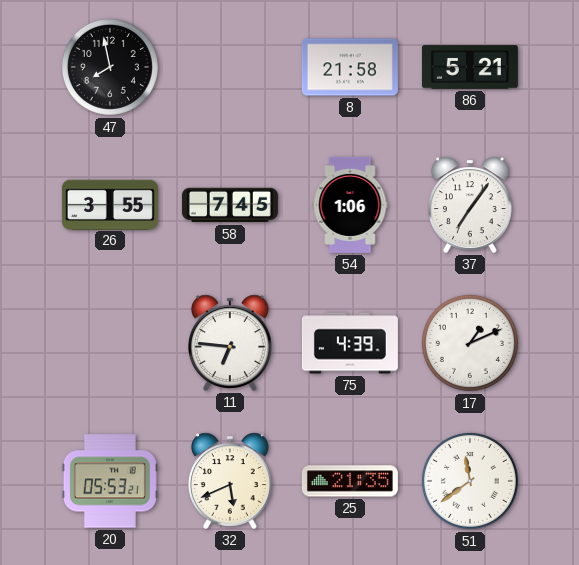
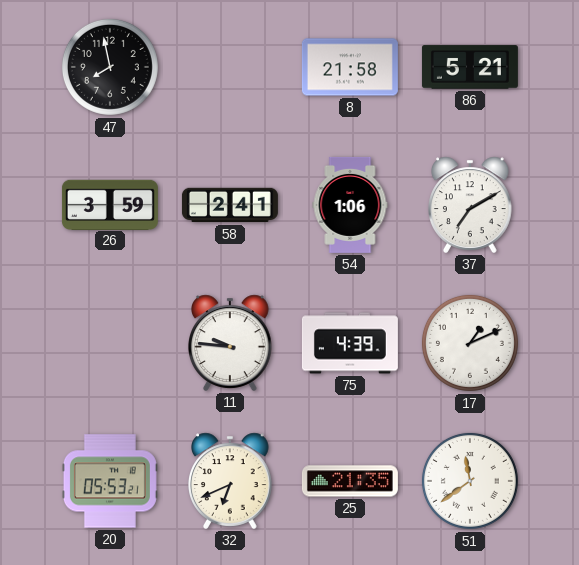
26: 3:55 -> 3:59
58: 7:45 -> 2:41
37: 7:06 -> 7:10
11: 6:46 -> 9:46
32: 5:41 -> 6:41
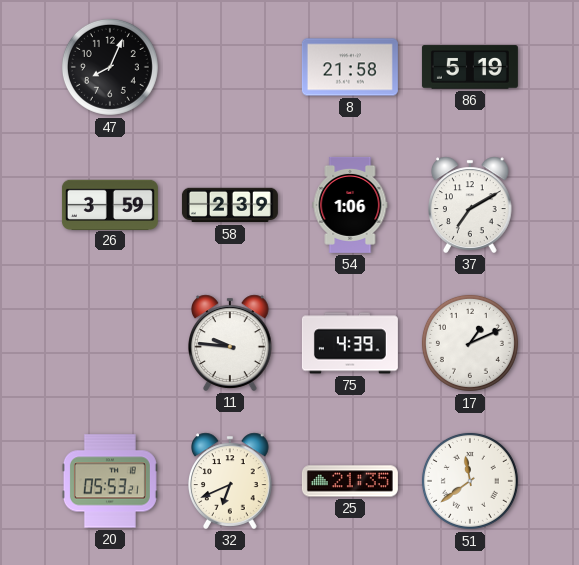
47: 7:58 -> 8:04
86: 5:21 -> 5:19
58: 2:41 -> 2:39
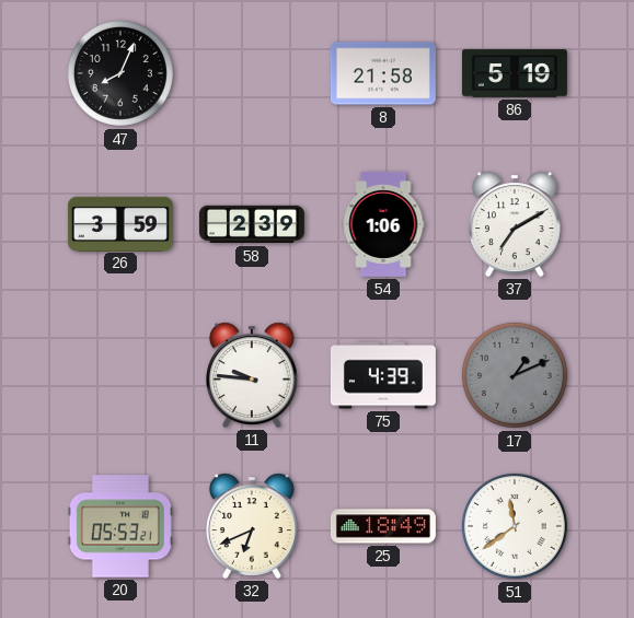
17 dial: white -> grey
25: 21:35 -> 18:49
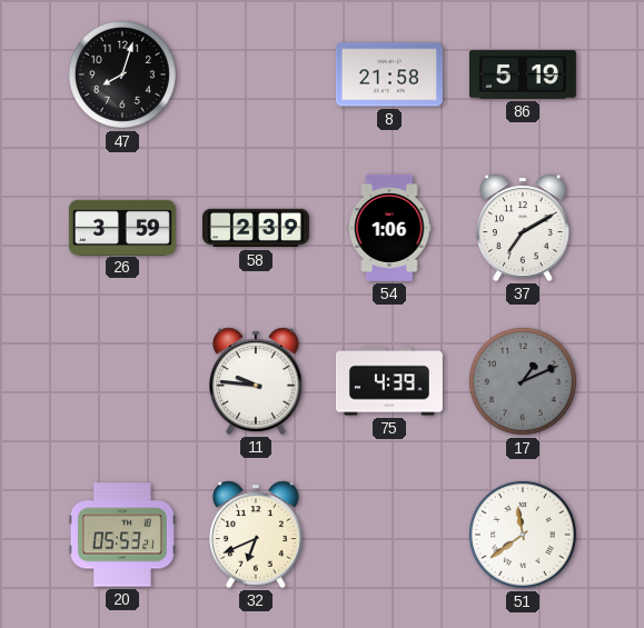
47: 8:04 -> 8:03
25: 18:49 -> none
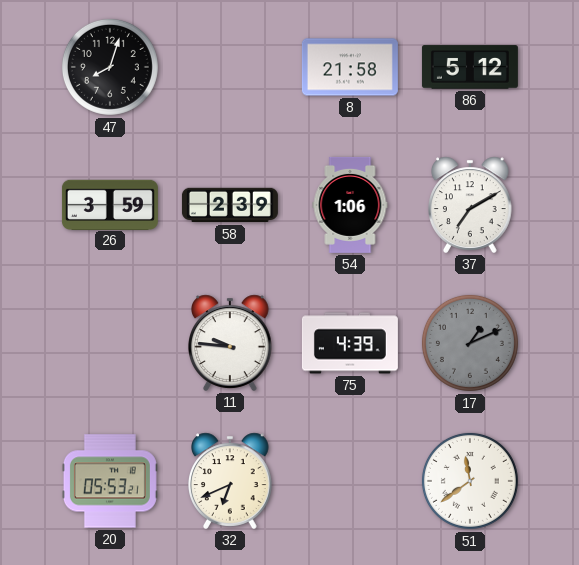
86: 5:19 -> 5:12
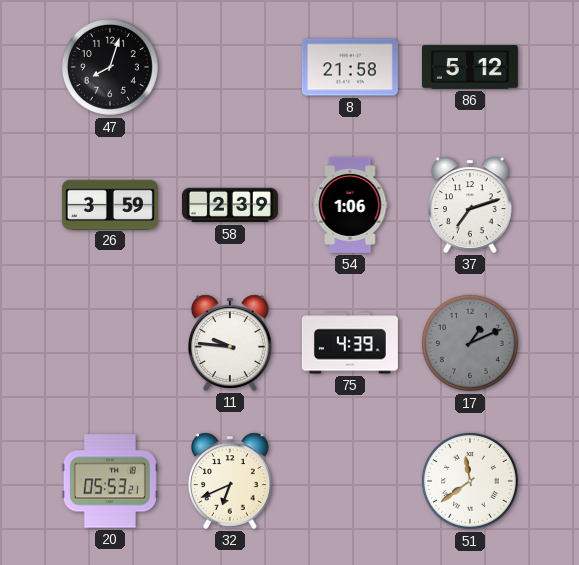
37: 7:10 -> 7:12
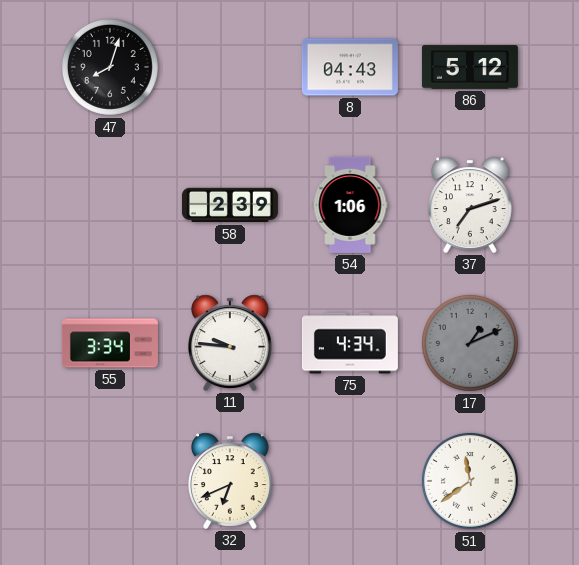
8: 21:58 -> 04:43
26: 3:59 -> none
55: none -> 3:34
75: 4:39 -> 4:34
20: 05:53 -> none
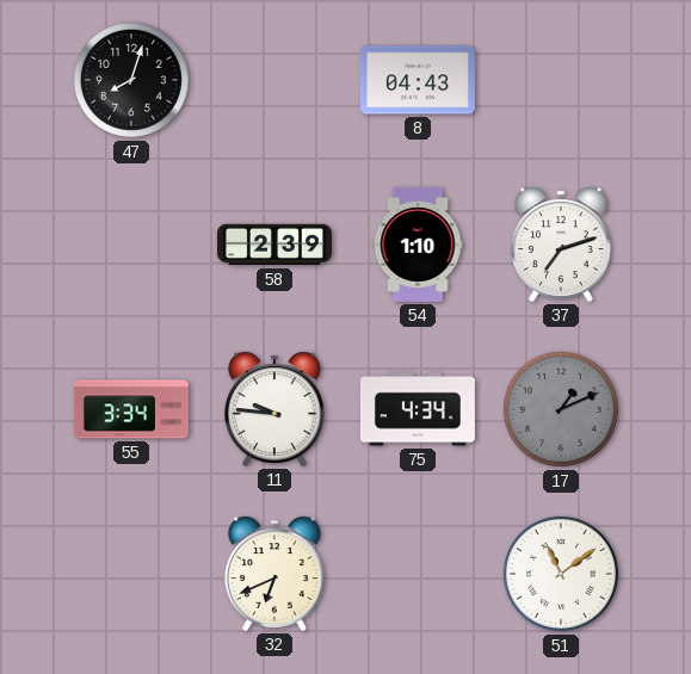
86: 5:12 -> none
54: 1:06 -> 1:10
51: 11:39 -> 11:09
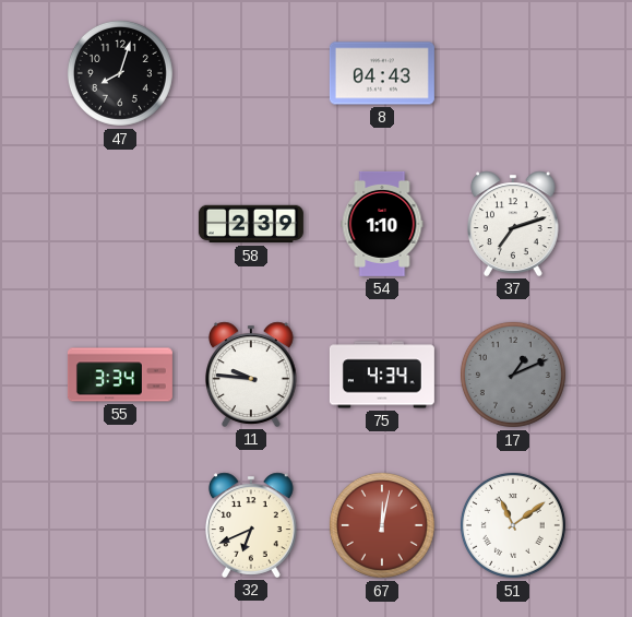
67: none -> 12:02
